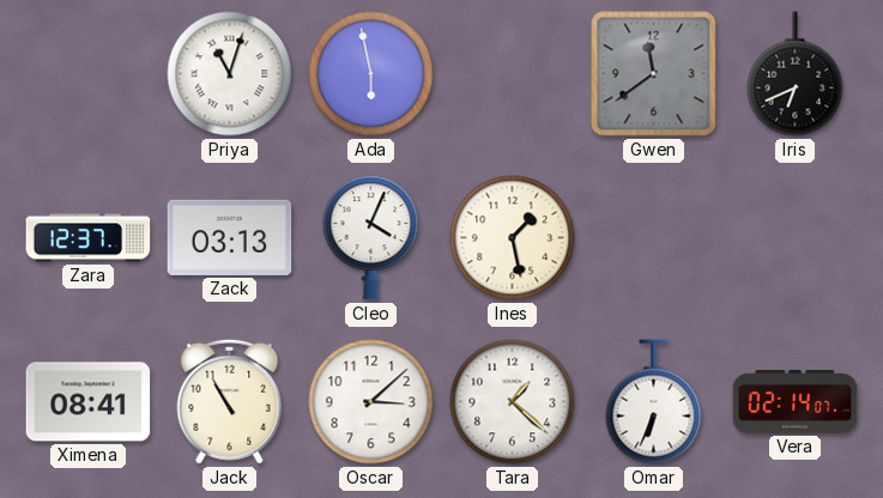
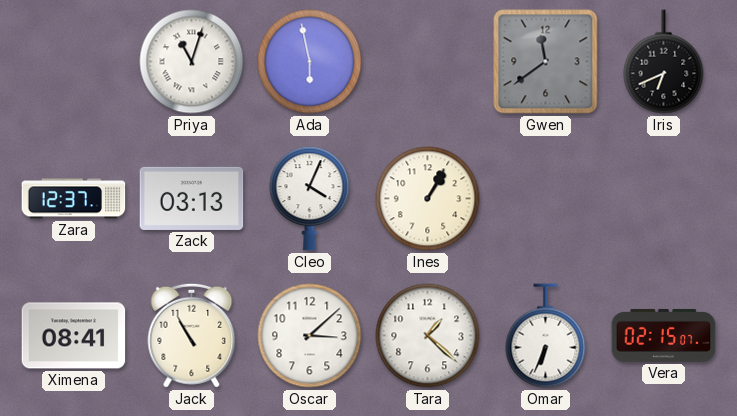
Ines: 1:28 -> 1:05
Vera: 02:14 -> 02:15
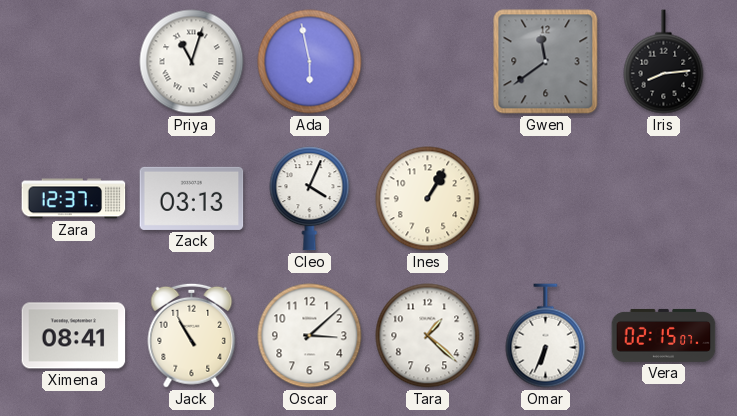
Iris: 6:41 -> 8:14
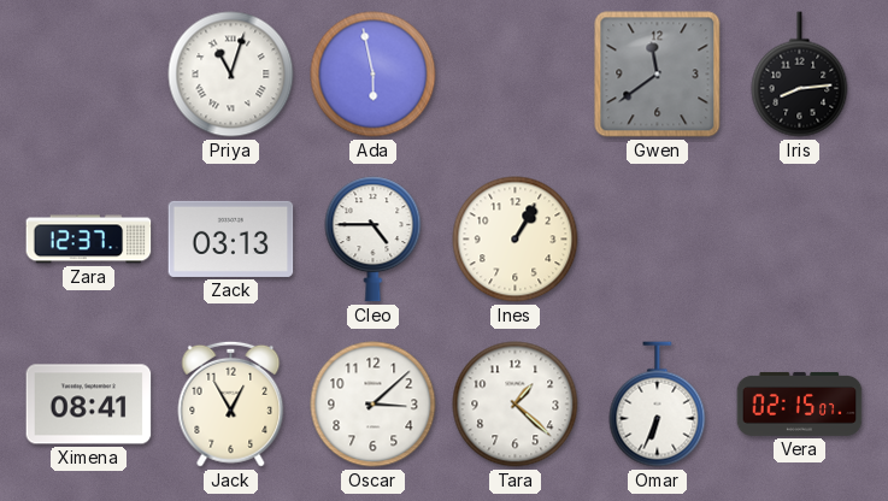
Cleo: 4:04 -> 4:45
Jack: 10:55 -> 12:55
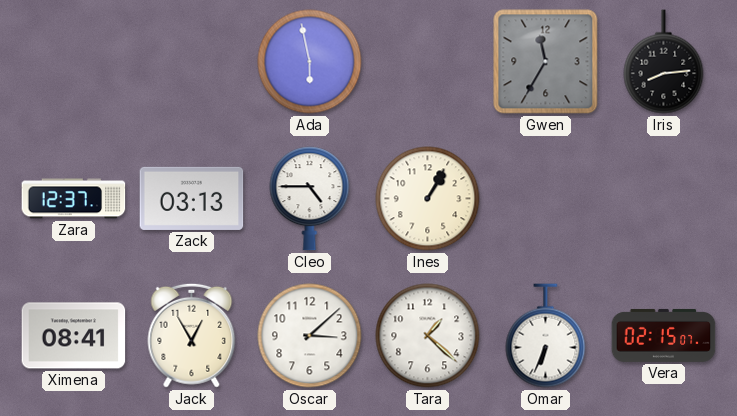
Priya: 11:03 -> none
Gwen: 11:39 -> 11:35
